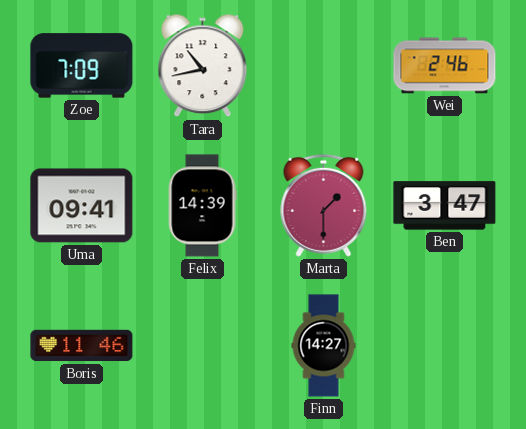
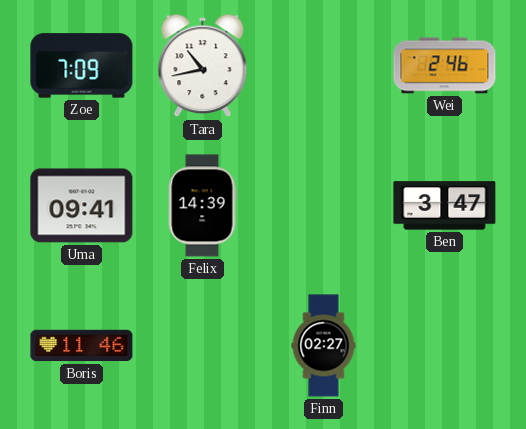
Marta: 1:30 -> none
Finn: 14:27 -> 02:27
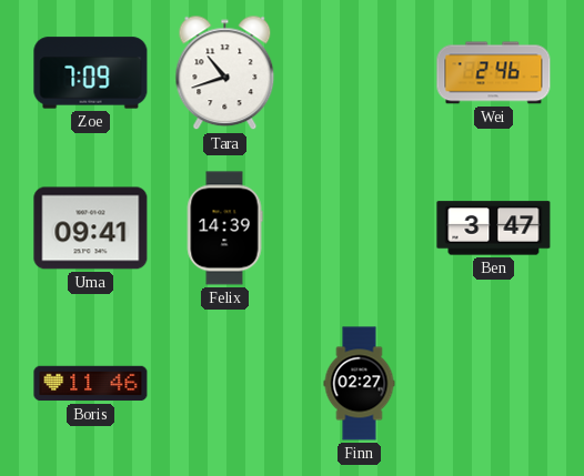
Tara: 10:43 -> 10:42
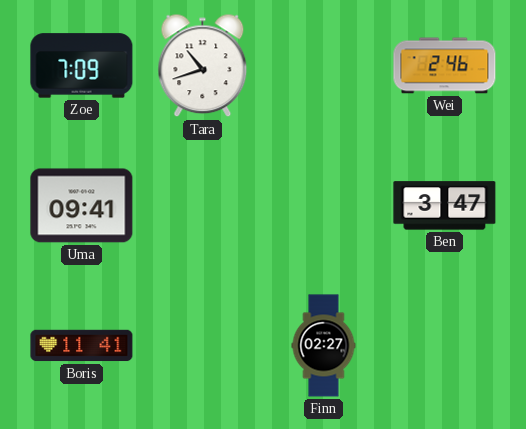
Felix: 14:39 -> none
Boris: 11:46 -> 11:41
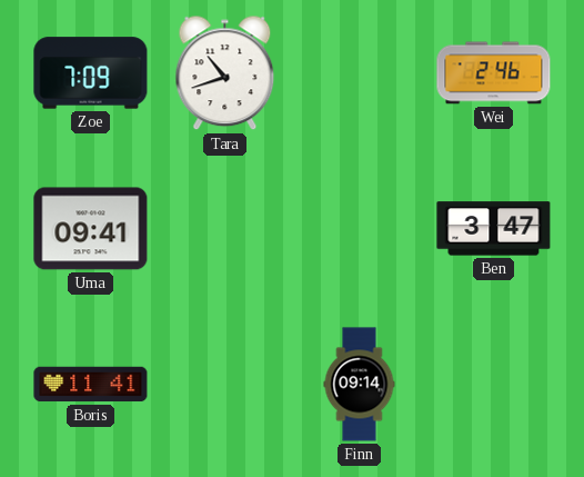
Finn: 02:27 -> 09:14
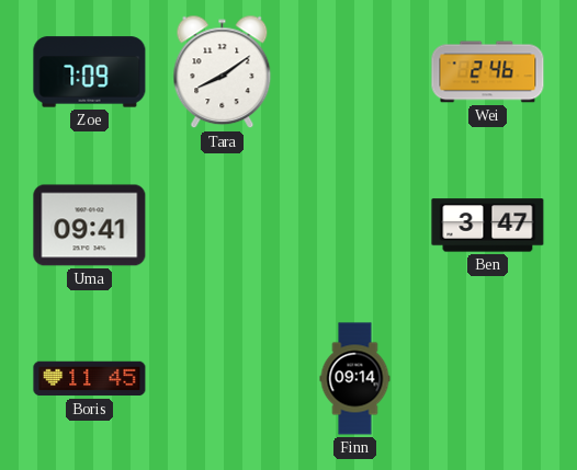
Tara: 10:42 -> 8:09
Boris: 11:41 -> 11:45
